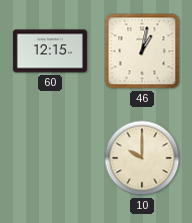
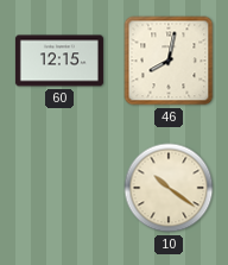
46: 1:02 -> 8:02
10: 10:00 -> 10:21
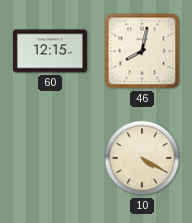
10: 10:21 -> 4:20
